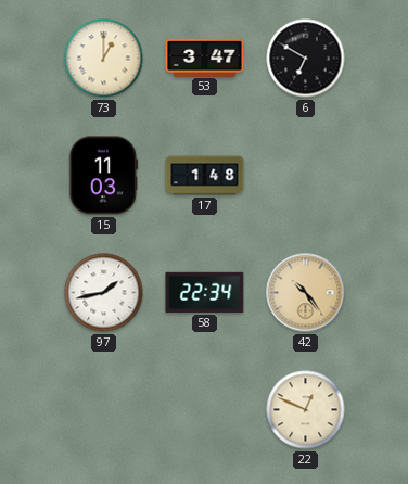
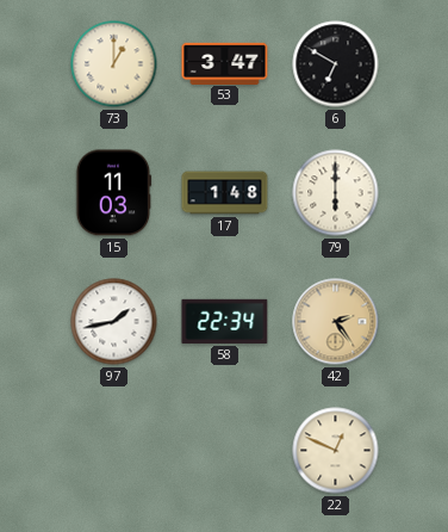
79: none -> 6:00
42: 10:24 -> 2:24
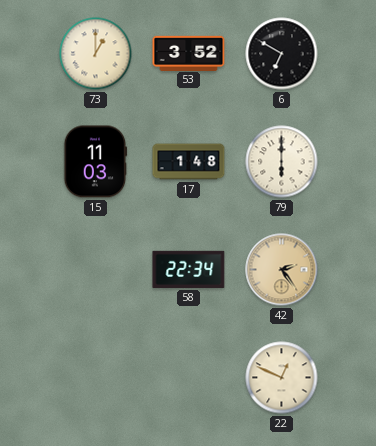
53: 3:47 -> 3:52
97: 1:43 -> none
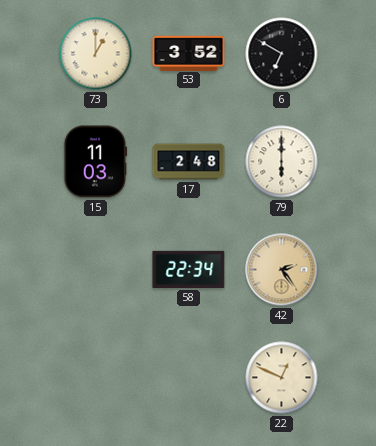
17: 1:48 -> 2:48
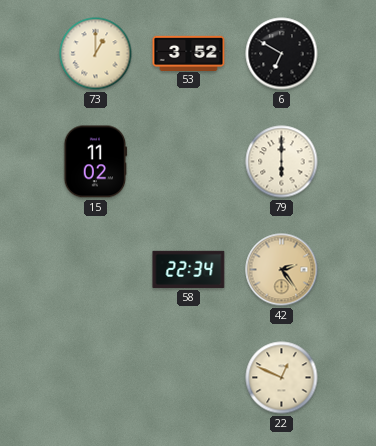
15: 11:03 -> 11:02
17: 2:48 -> none
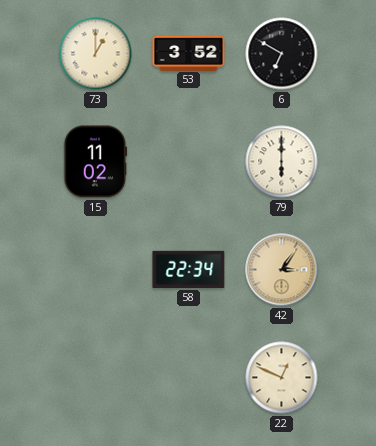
42: 2:24 -> 3:06
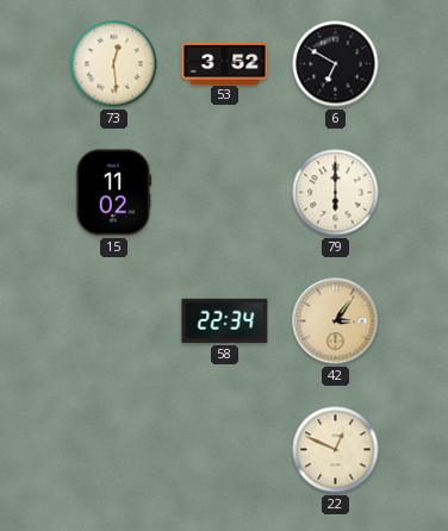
73: 1:00 -> 12:29
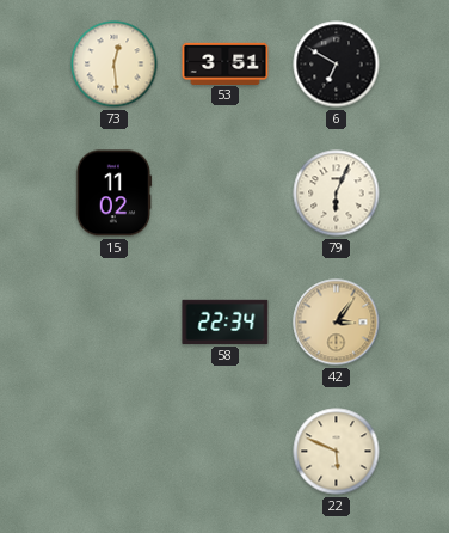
53: 3:52 -> 3:51
79: 6:00 -> 6:04
22: 12:49 -> 5:49
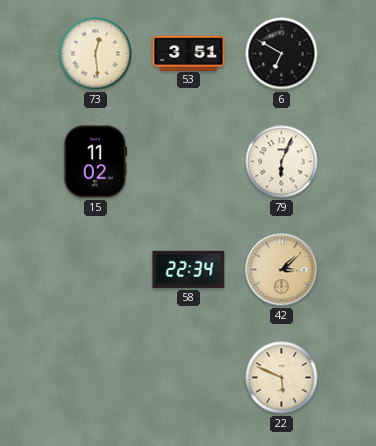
42: 3:06 -> 3:08
